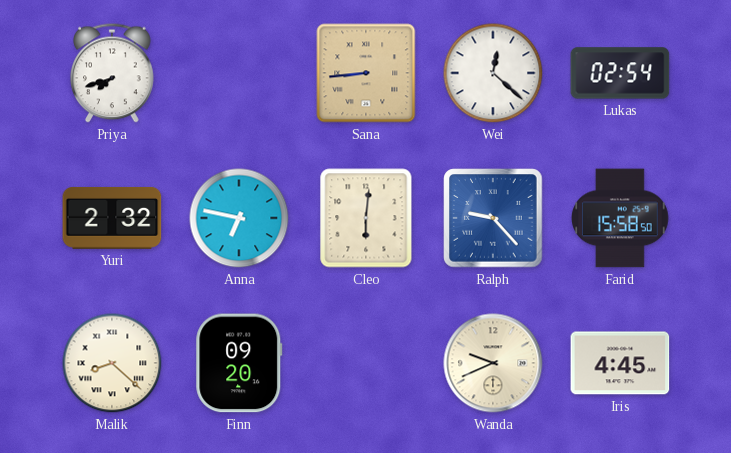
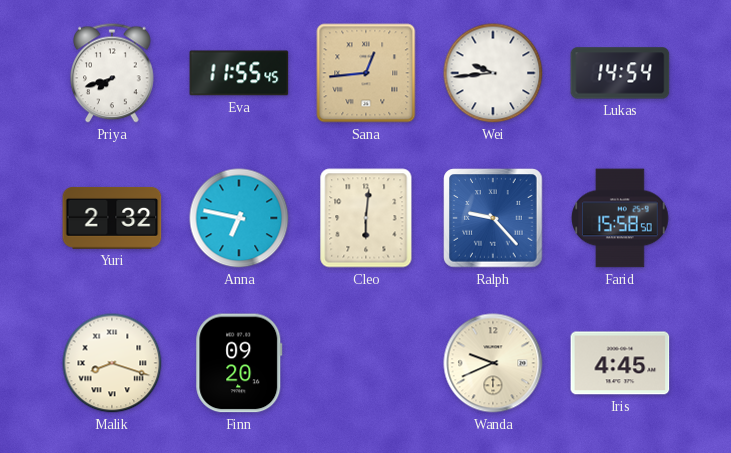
Eva: none -> 11:55
Sana: 8:44 -> 12:44
Wei: 12:22 -> 9:44
Lukas: 02:54 -> 14:54
Malik: 8:22 -> 8:18
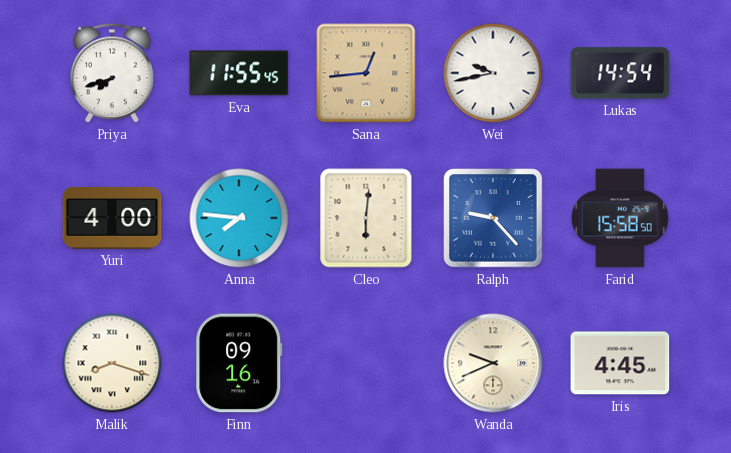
Wei: 9:44 -> 9:43
Yuri: 2:32 -> 4:00
Anna: 6:47 -> 7:46
Finn: 09:20 -> 09:16
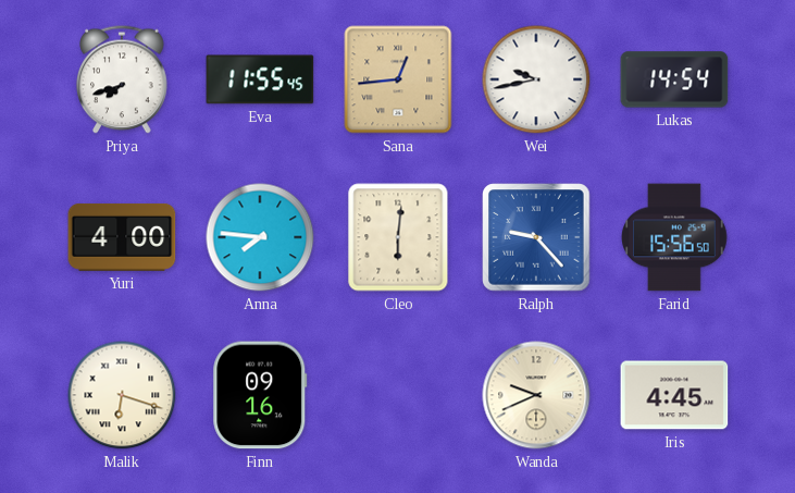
Farid: 15:58 -> 15:56
Malik: 8:18 -> 6:18
